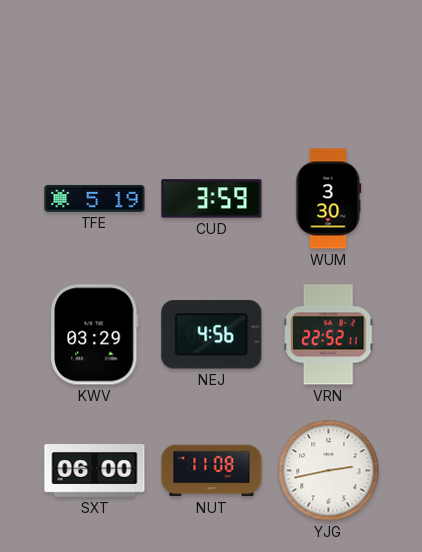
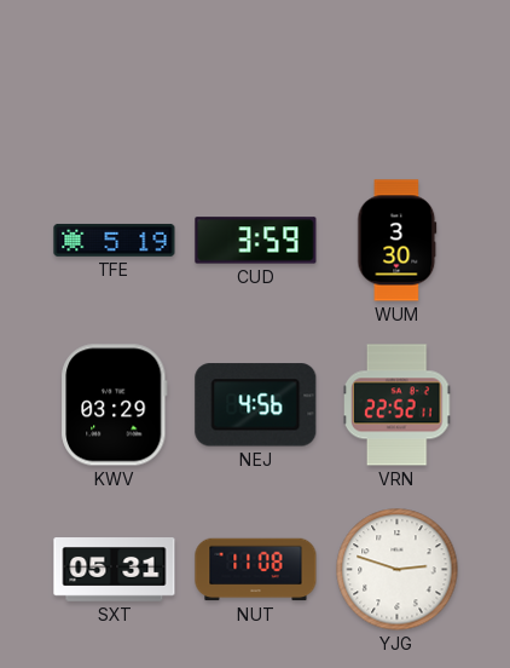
SXT: 06:00 -> 05:31
YJG: 2:43 -> 2:48
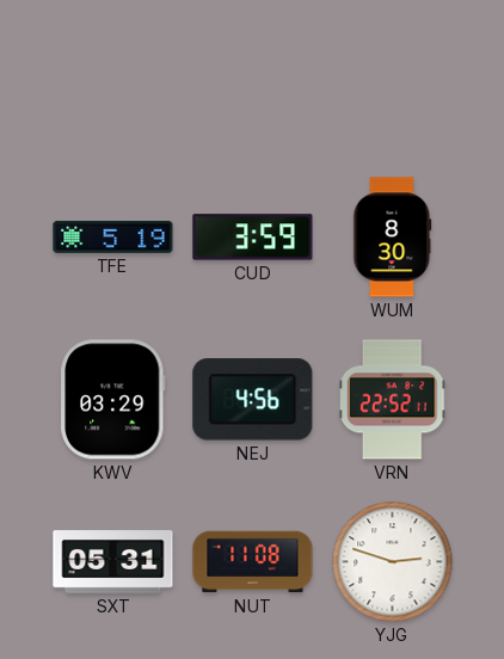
WUM: 3:30 -> 8:30
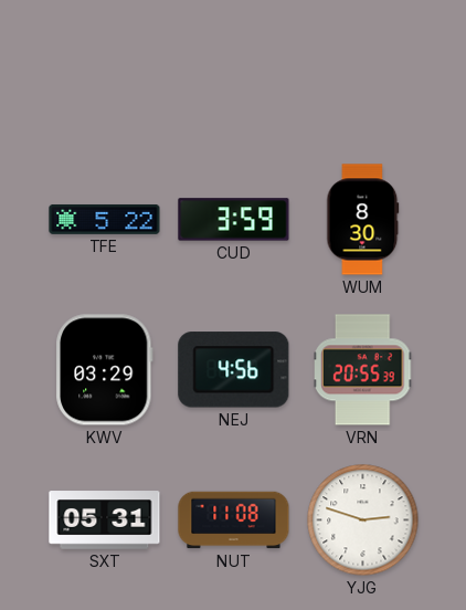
TFE: 5:19 -> 5:22
VRN: 22:52 -> 20:55
